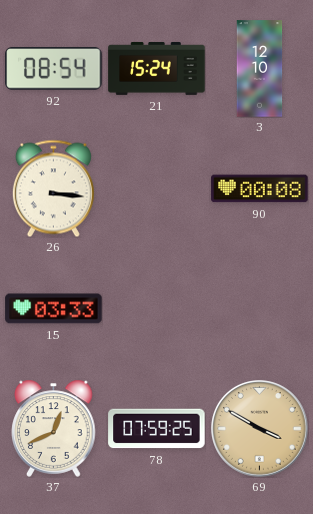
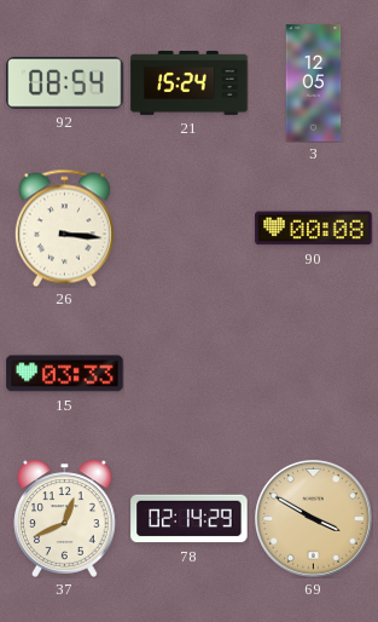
3: 12:10 -> 12:05
78: 07:59 -> 02:14
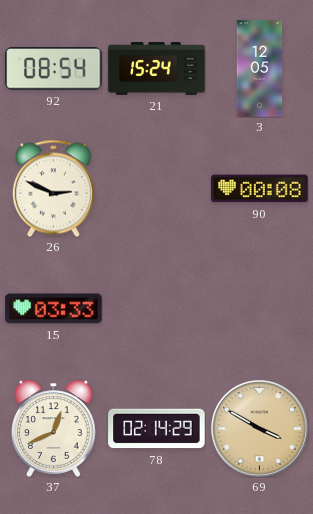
26: 3:16 -> 2:49
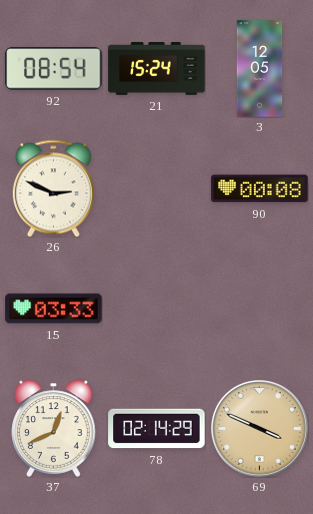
69: 3:50 -> 3:49
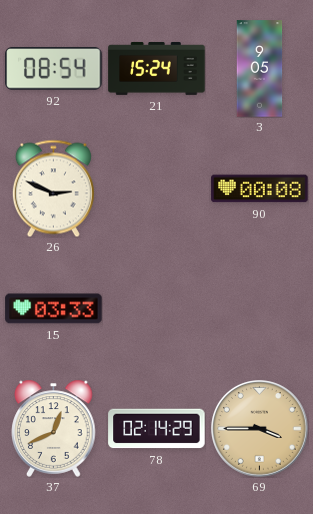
3: 12:05 -> 9:05
69: 3:49 -> 3:45
